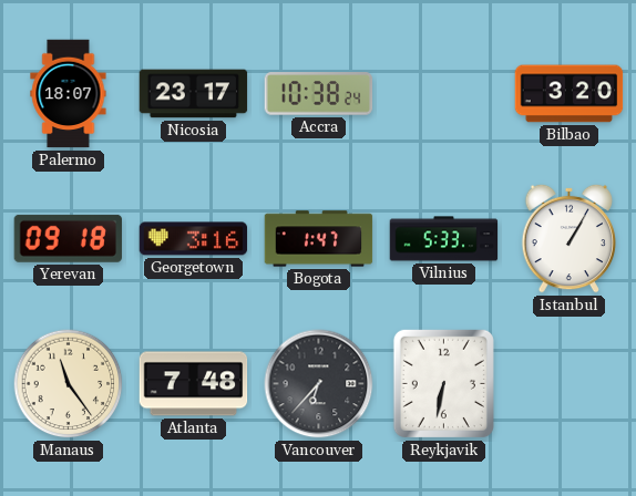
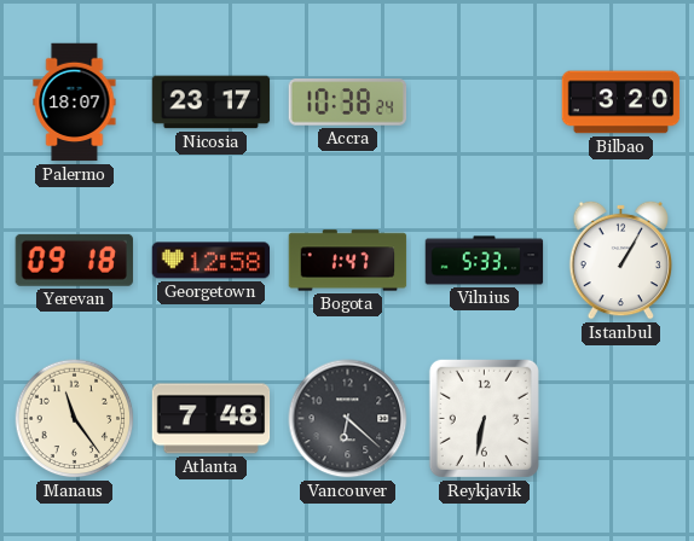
Georgetown: 3:16 -> 12:58
Vancouver: 6:37 -> 6:22
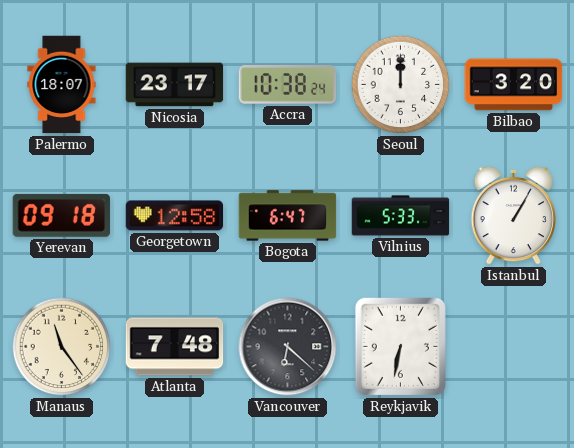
Seoul: none -> 12:00
Bogota: 1:47 -> 6:47
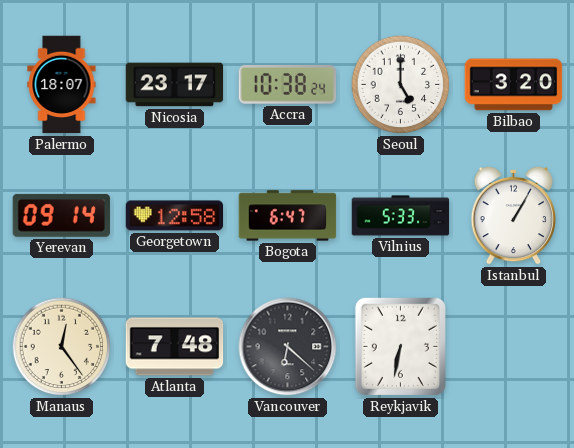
Seoul: 12:00 -> 5:00
Yerevan: 09:18 -> 09:14
Manaus: 11:24 -> 12:24
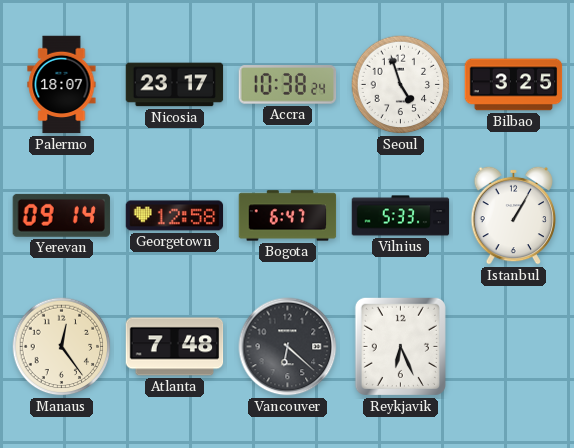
Seoul: 5:00 -> 4:57
Bilbao: 3:20 -> 3:25
Reykjavik: 6:32 -> 6:26
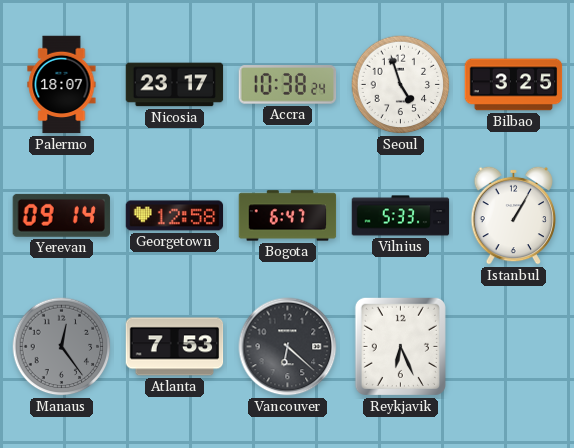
Manaus dial: cream -> grey
Atlanta: 7:48 -> 7:53
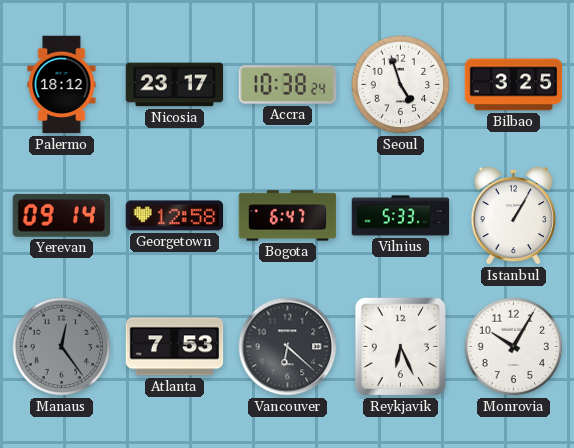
Palermo: 18:07 -> 18:12
Monrovia: none -> 10:05
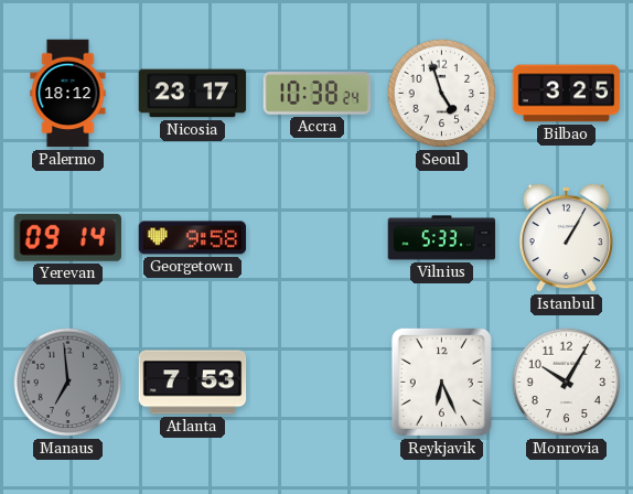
Georgetown: 12:58 -> 9:58
Bogota: 6:47 -> none
Manaus: 12:24 -> 6:59
Vancouver: 6:22 -> none
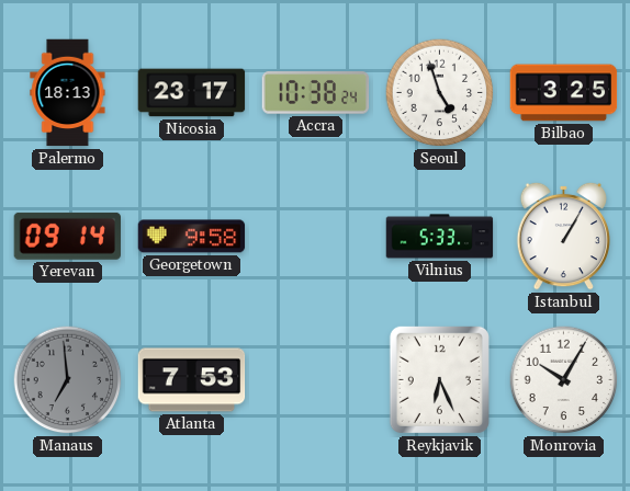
Palermo: 18:12 -> 18:13
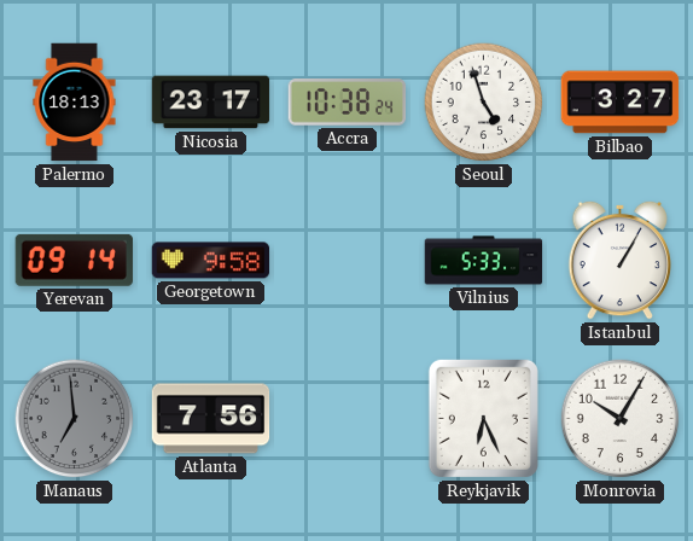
Bilbao: 3:25 -> 3:27
Atlanta: 7:53 -> 7:56
